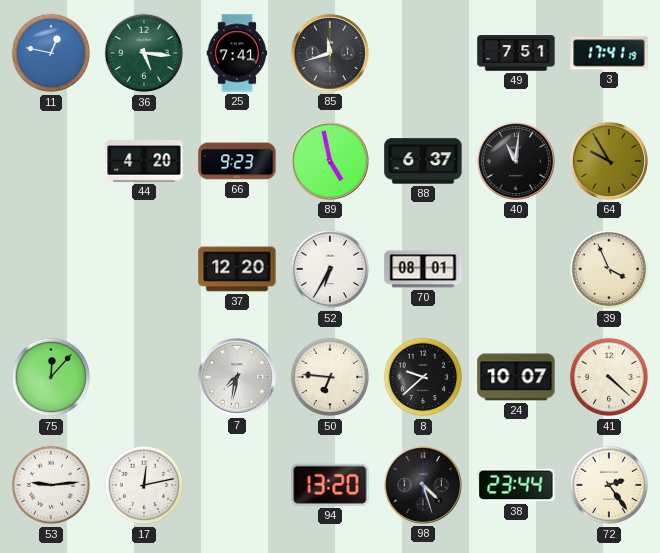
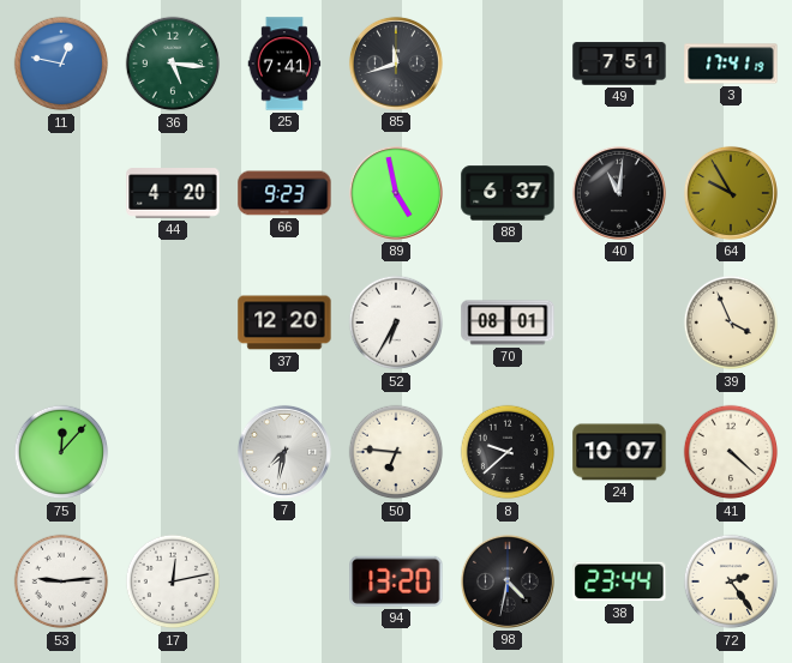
98: 4:27 -> 4:32
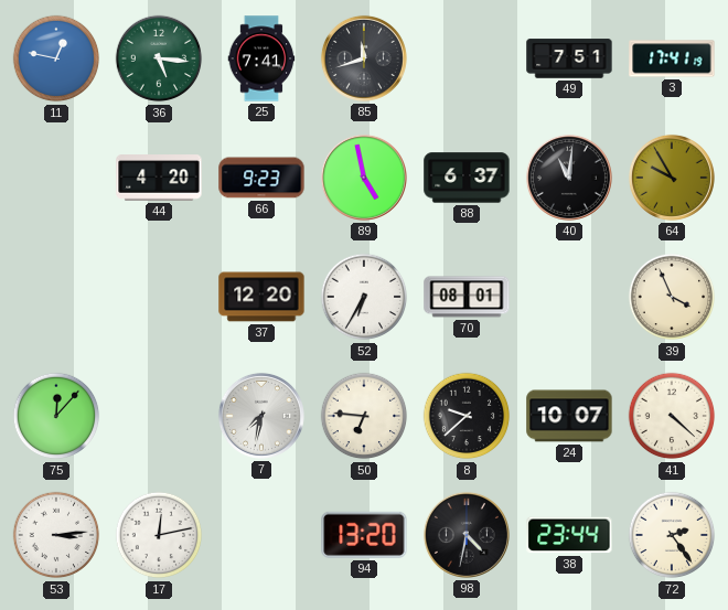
53: 9:14 -> 3:14
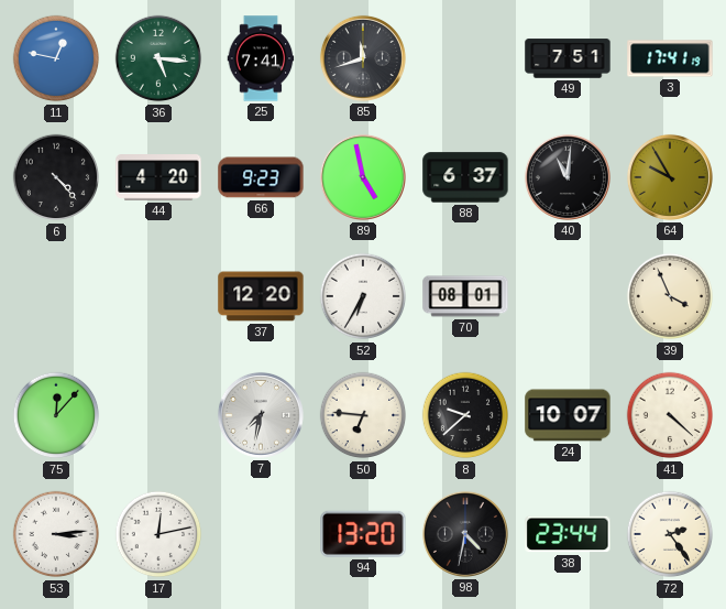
6: none -> 4:23
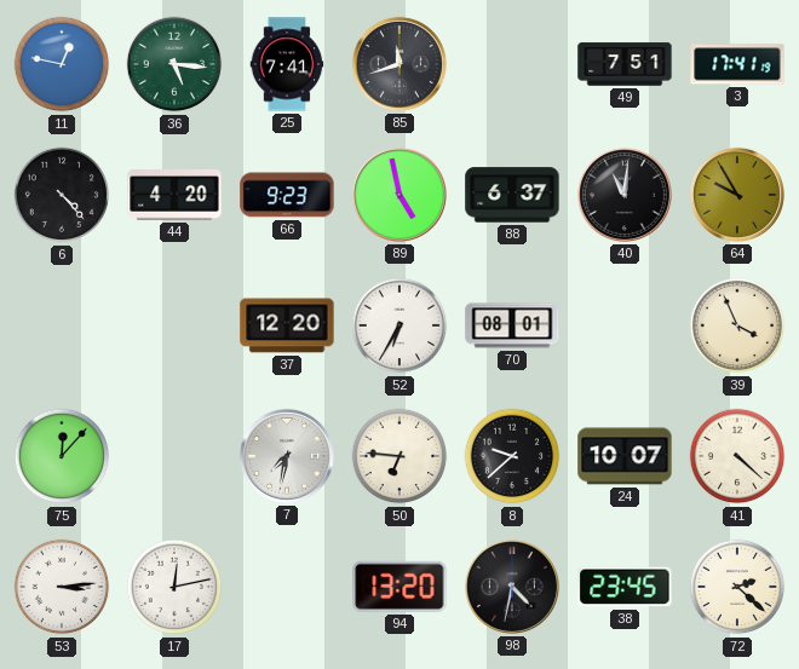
38: 23:44 -> 23:45
72: 2:24 -> 2:22
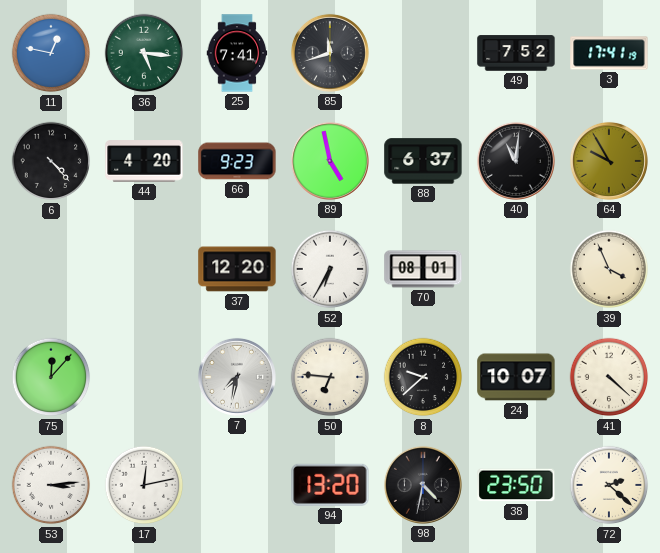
49: 7:51 -> 7:52
38: 23:45 -> 23:50
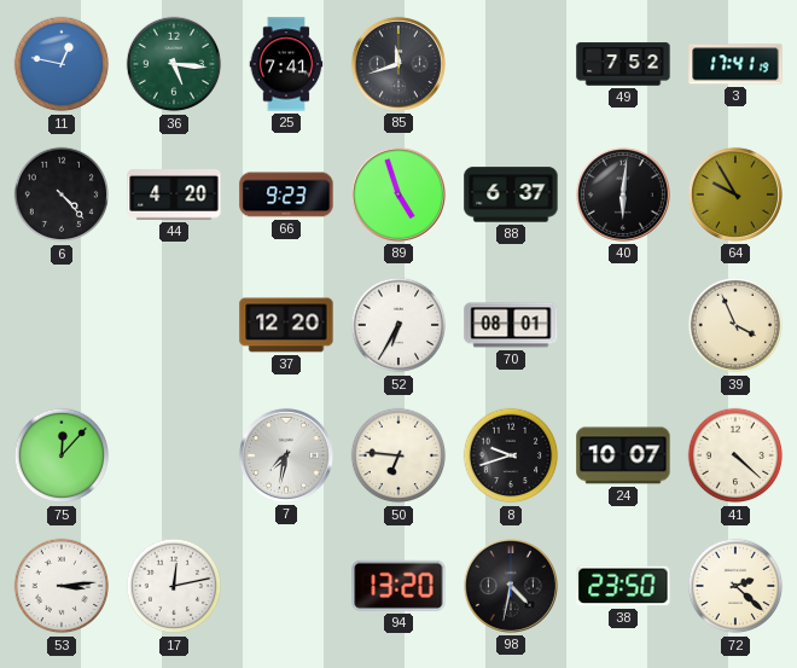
89: 4:58 -> 4:57
40: 11:01 -> 6:01
8: 9:38 -> 9:42
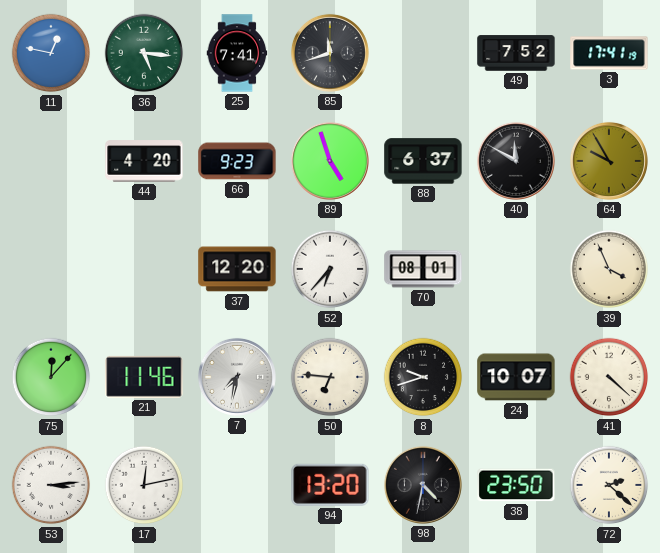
6: 4:23 -> none
40: 6:01 -> 11:50
52: 6:35 -> 6:37
21: none -> 11:46
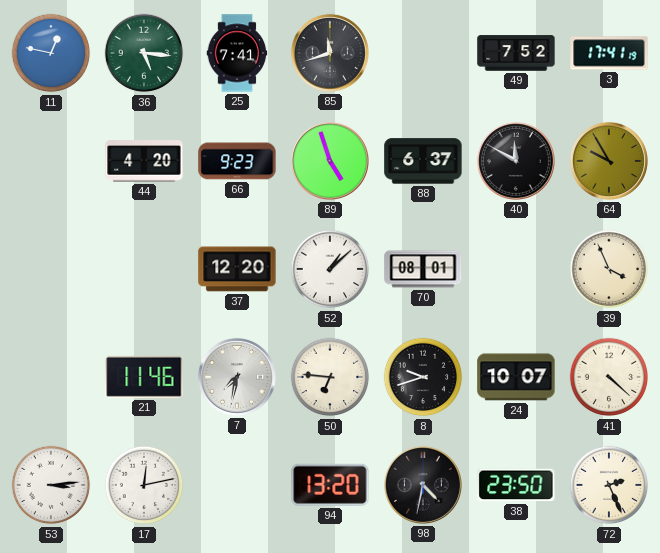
52: 6:37 -> 1:08
75: 12:07 -> none
72: 2:22 -> 2:26
